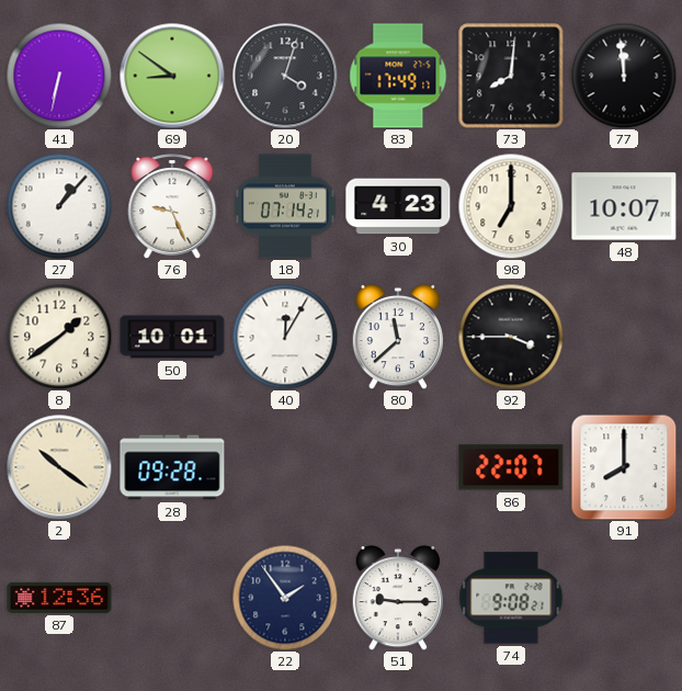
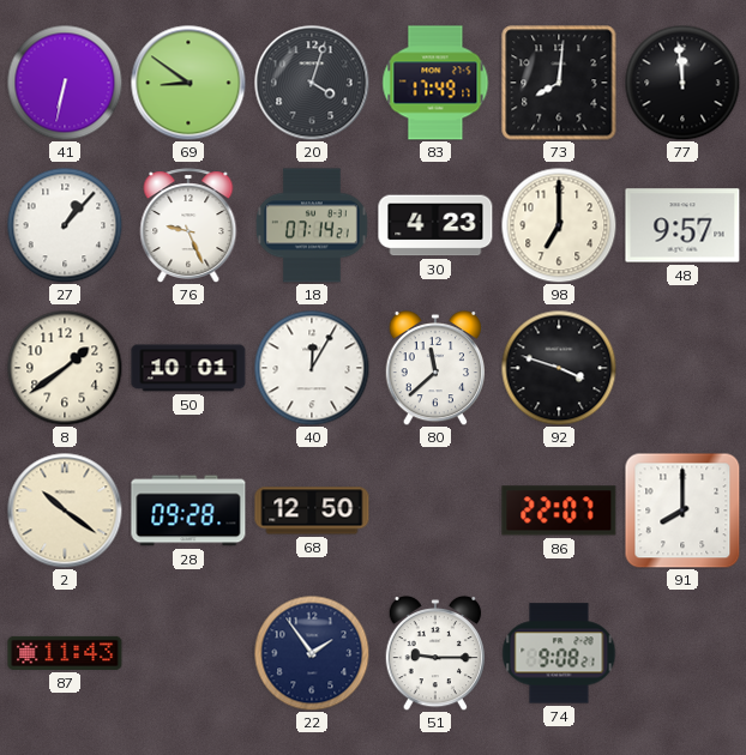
48: 10:07 -> 9:57
92: 3:45 -> 3:48
68: none -> 12:50
87: 12:36 -> 11:43
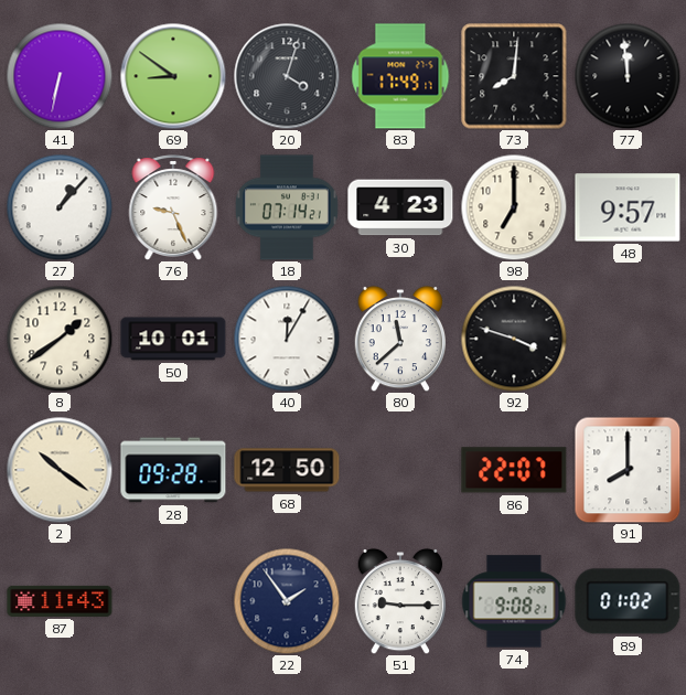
89: none -> 01:02
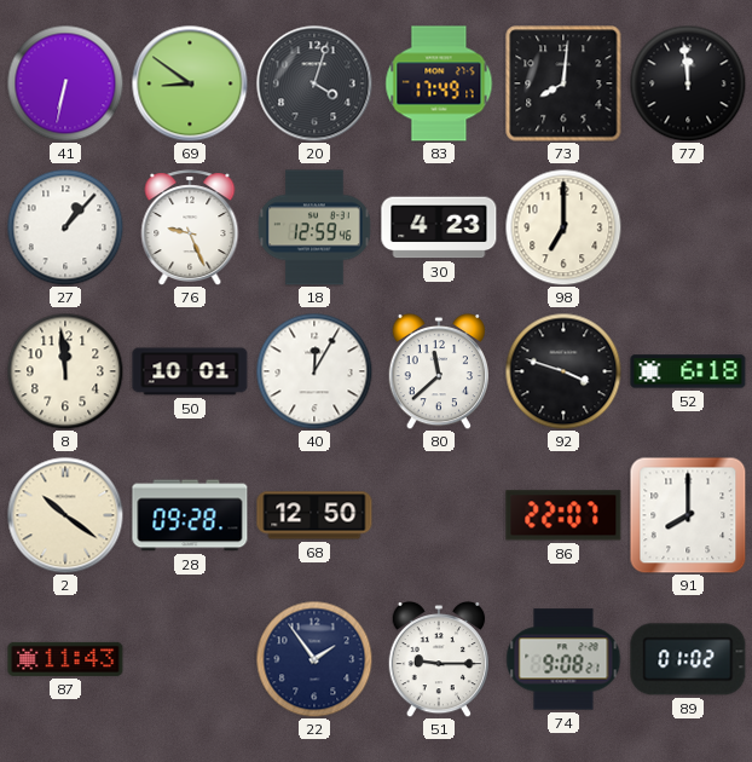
18: 07:14 -> 12:59
48: 9:57 -> none
8: 1:39 -> 11:59
52: none -> 6:18
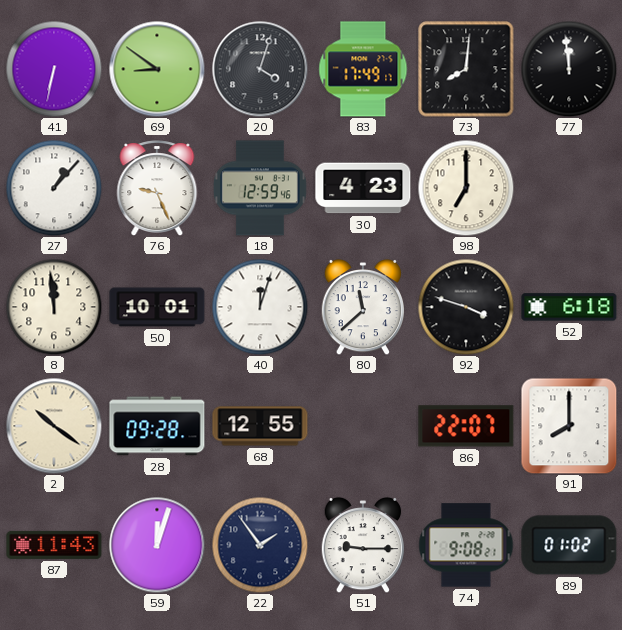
40: 12:05 -> 12:03
68: 12:50 -> 12:55
59: none -> 12:03
